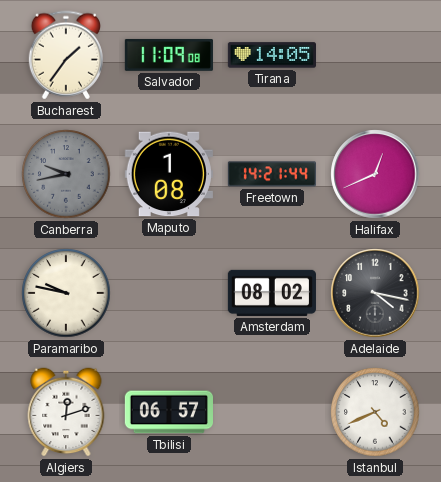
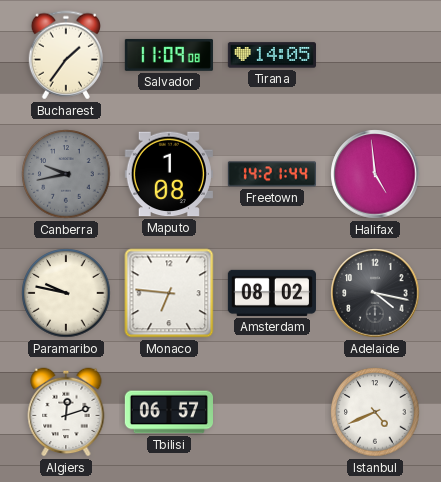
Halifax: 12:41 -> 4:59
Monaco: none -> 6:46
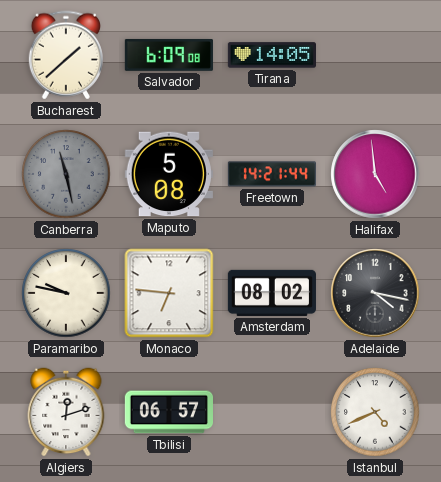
Bucharest: 1:36 -> 1:38
Salvador: 11:09 -> 6:09
Canberra: 9:43 -> 11:28
Maputo: 1:08 -> 5:08
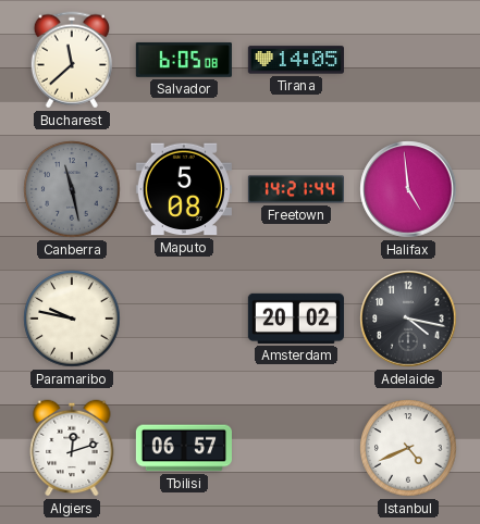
Bucharest: 1:38 -> 11:38
Salvador: 6:09 -> 6:05
Monaco: 6:46 -> none
Amsterdam: 08:02 -> 20:02
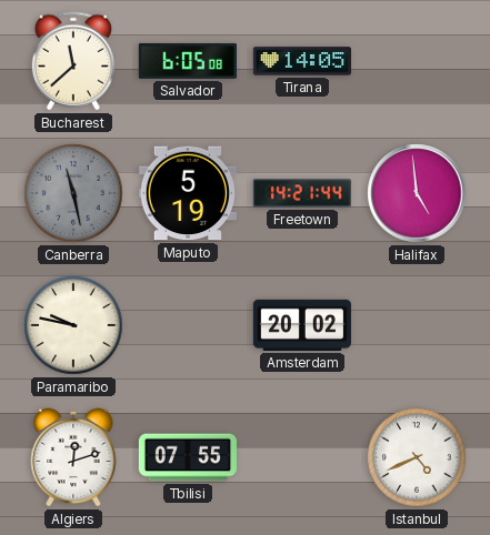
Maputo: 5:08 -> 5:19
Adelaide: 4:17 -> none
Tbilisi: 06:57 -> 07:55
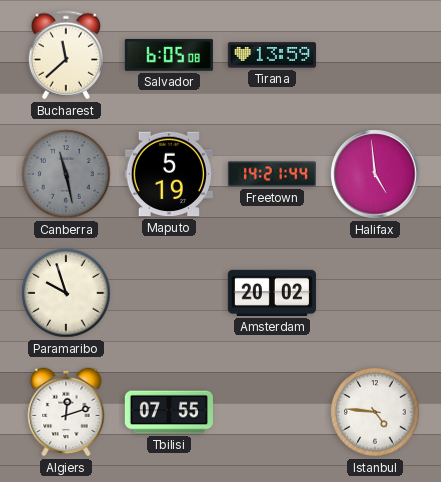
Tirana: 14:05 -> 13:59
Paramaribo: 9:47 -> 9:57
Istanbul: 4:41 -> 4:46
